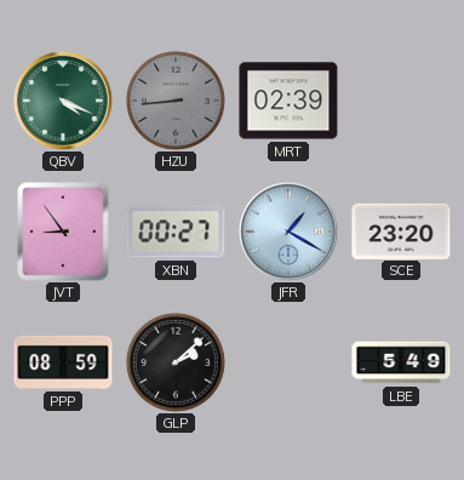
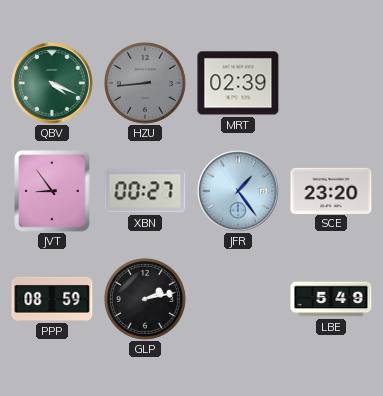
JFR: 1:20 -> 1:24
GLP: 2:08 -> 2:13
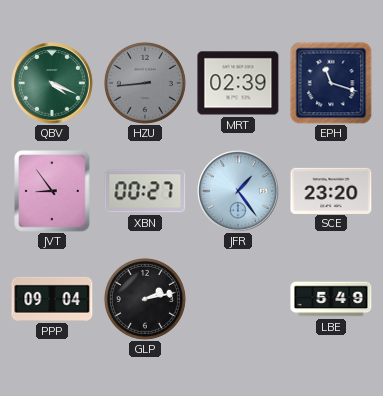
EPH: none -> 11:18
PPP: 08:59 -> 09:04
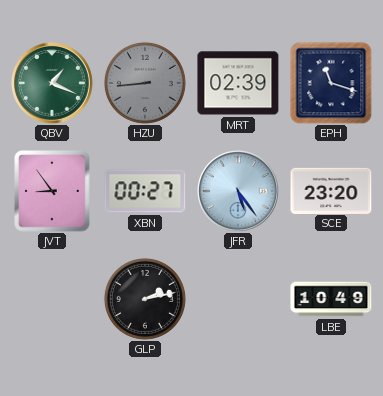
QBV: 4:19 -> 1:19
JFR: 1:24 -> 5:24
PPP: 09:04 -> none
LBE: 5:49 -> 10:49
